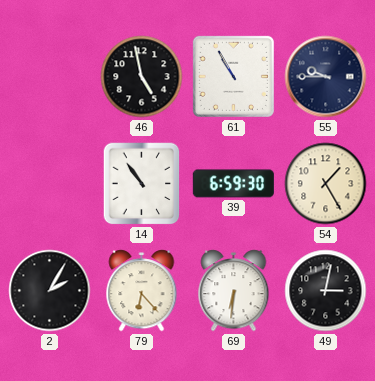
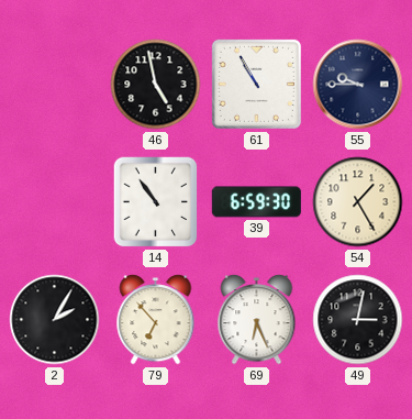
79: 6:23 -> 6:53
69: 6:31 -> 6:26
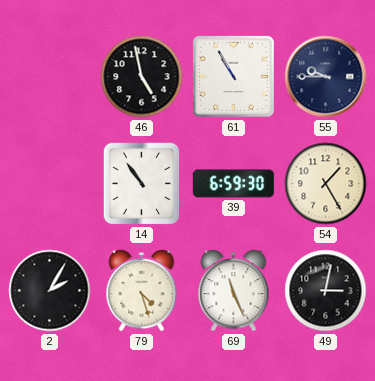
79: 6:53 -> 4:27
69: 6:26 -> 11:26
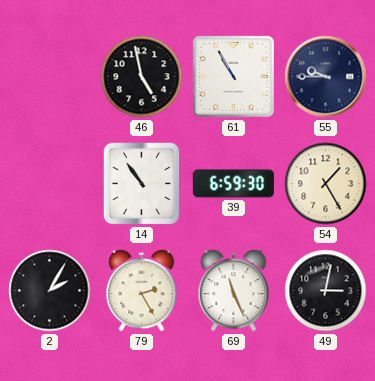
79: 4:27 -> 2:25
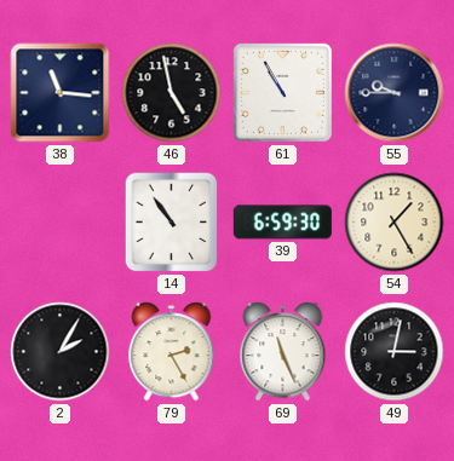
38: none -> 11:16
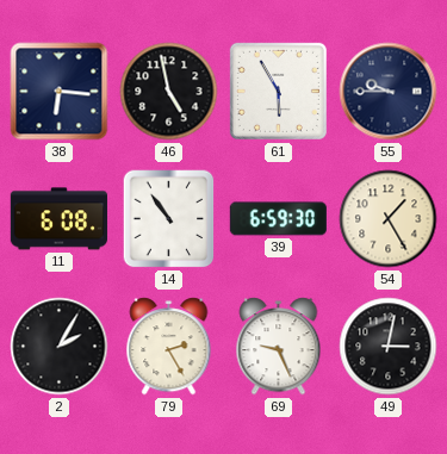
38: 11:16 -> 6:16
61: 10:55 -> 5:55
11: none -> 6:08
69: 11:26 -> 9:26
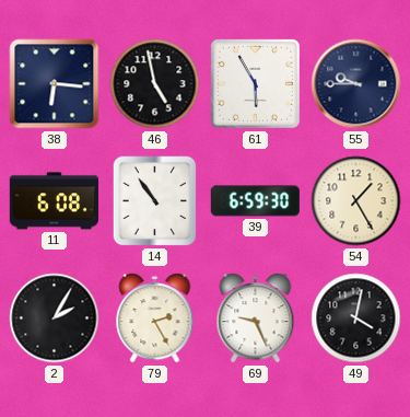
49: 3:02 -> 4:02
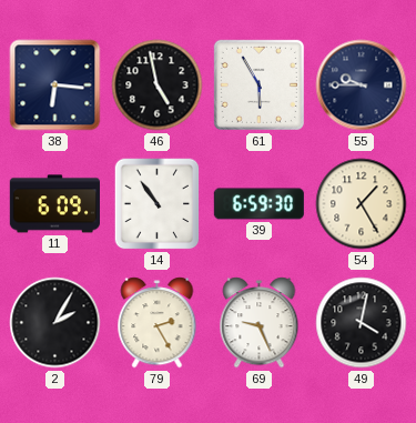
11: 6:08 -> 6:09
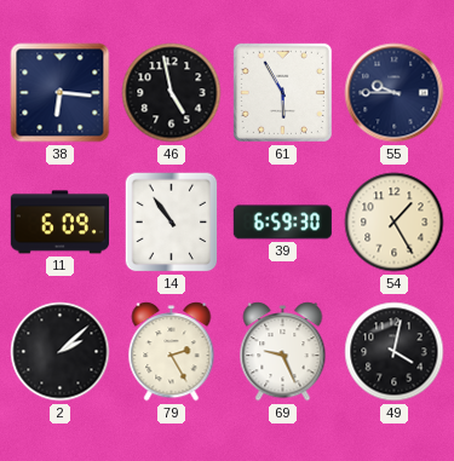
2: 2:05 -> 2:08
